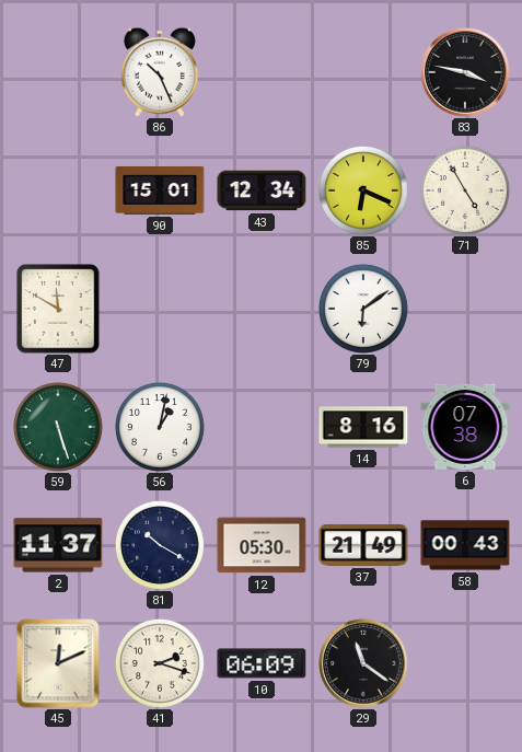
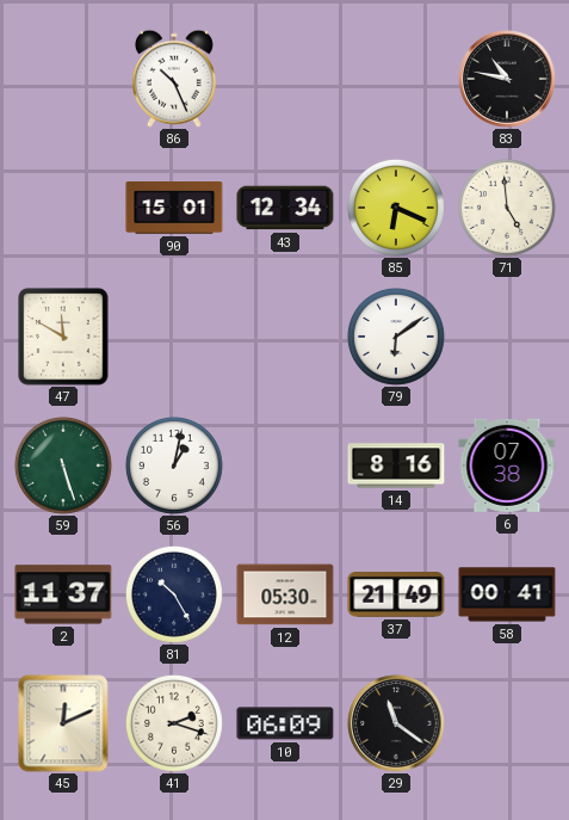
83: 3:47 -> 10:47
71: 4:55 -> 4:59
81: 10:20 -> 10:25
58: 00:43 -> 00:41
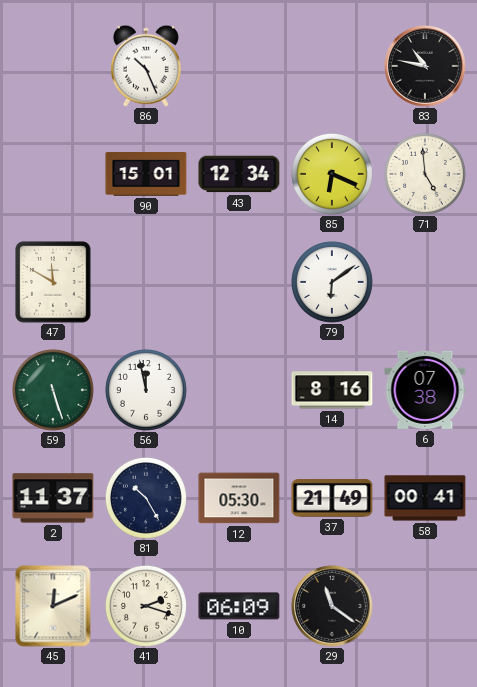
56: 1:02 -> 11:58
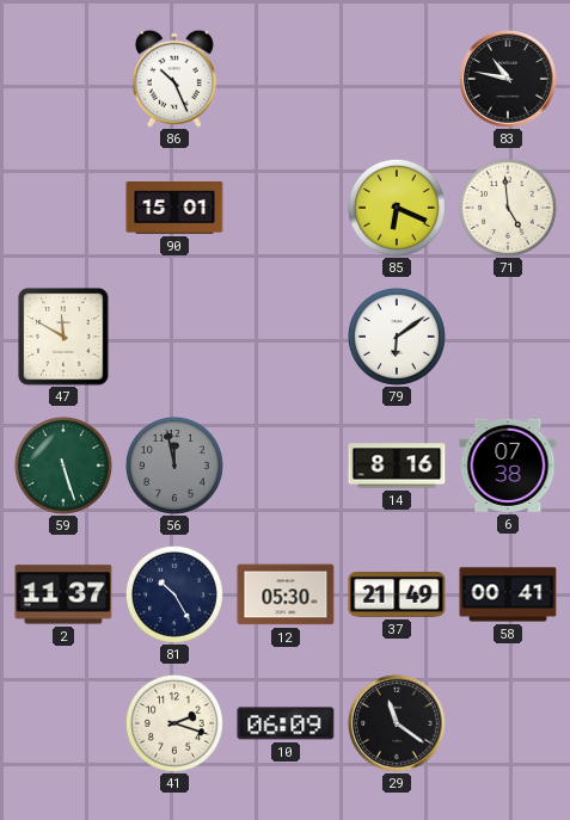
43: 12:34 -> none
56 dial: white -> grey
45: 12:11 -> none
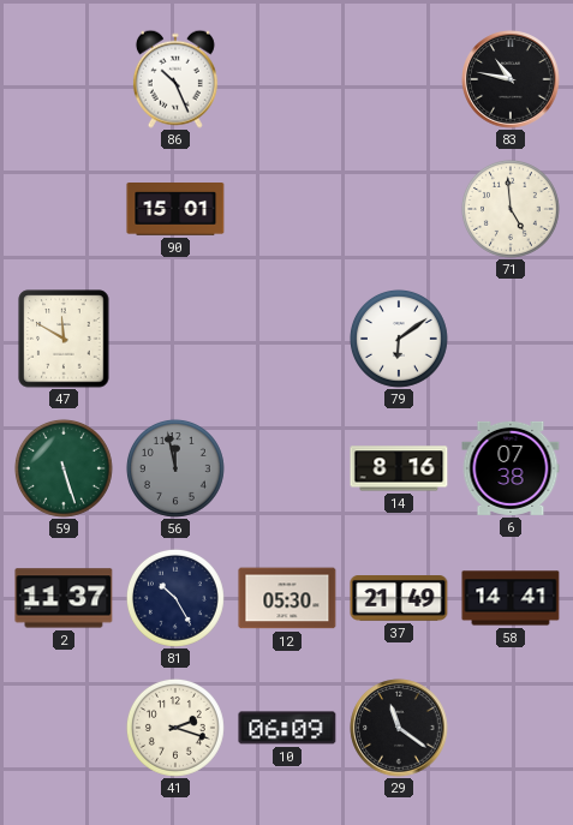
85: 6:19 -> none
58: 00:41 -> 14:41
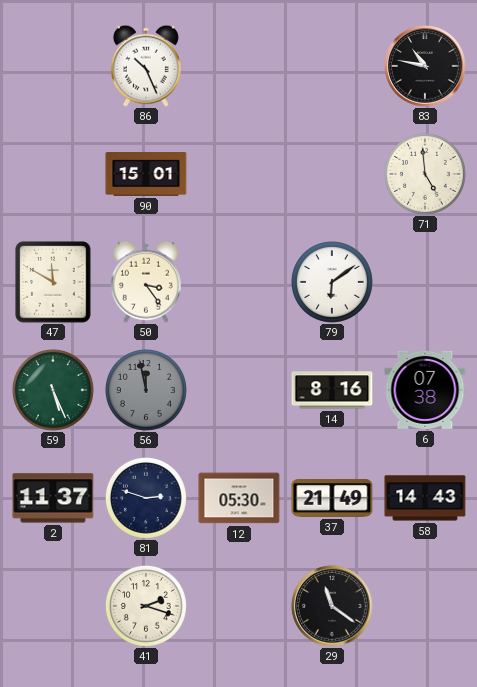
50: none -> 3:24
59: 5:27 -> 5:26
81: 10:25 -> 2:48
58: 14:41 -> 14:43
10: 06:09 -> none
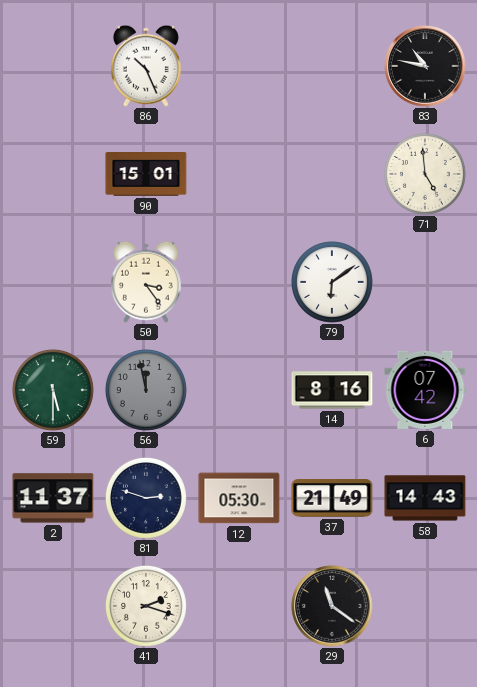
47: 11:50 -> none
59: 5:26 -> 5:30
6: 07:38 -> 07:42
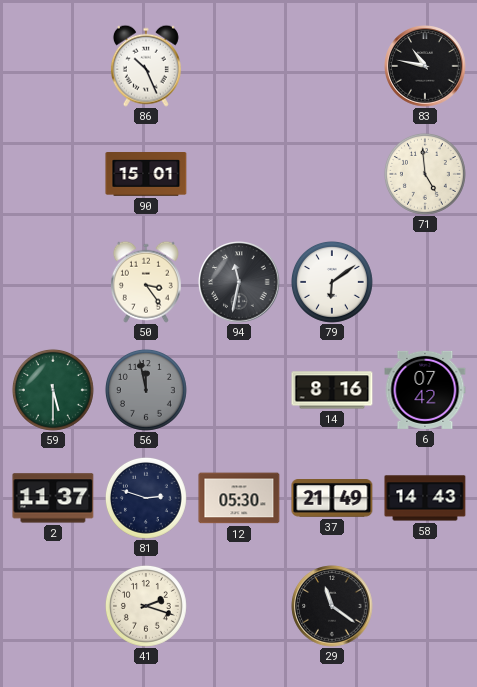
94: none -> 11:32
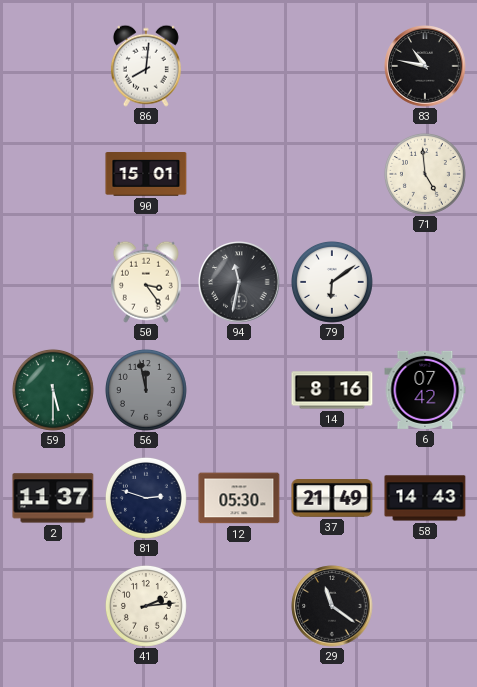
86: 10:26 -> 8:01
41: 2:18 -> 2:14
